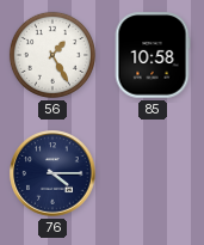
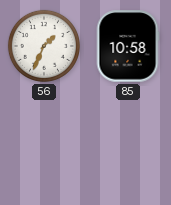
56: 1:25 -> 1:34
76: 4:15 -> none
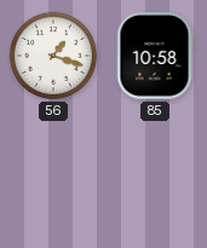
56: 1:34 -> 1:18
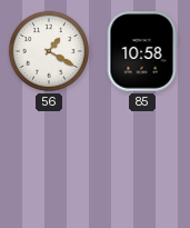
56: 1:18 -> 1:20
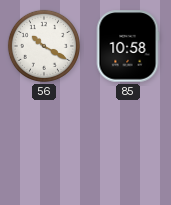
56: 1:20 -> 10:20
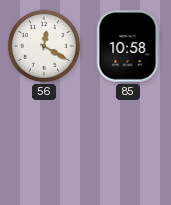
56: 10:20 -> 12:20
